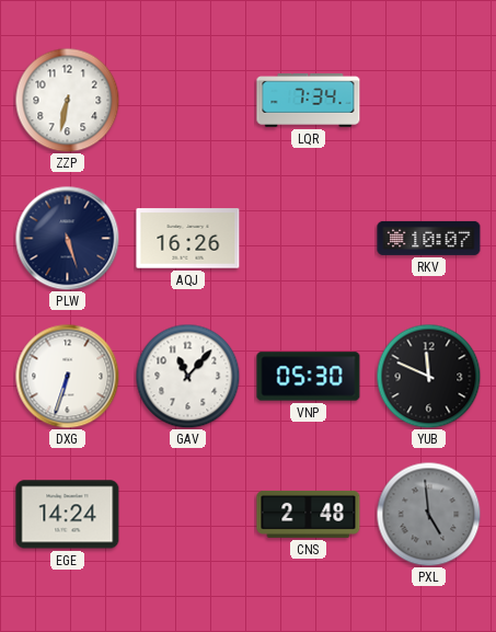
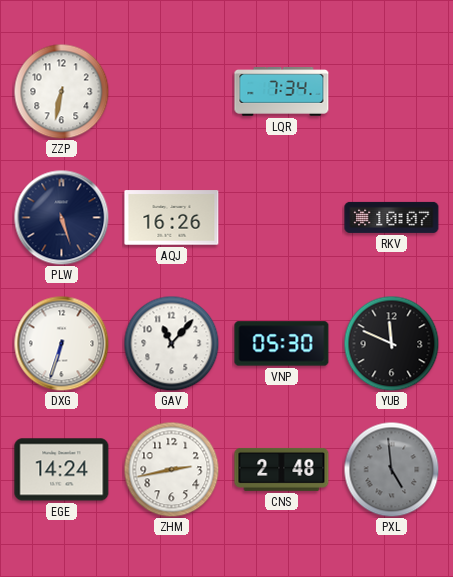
ZHM: none -> 2:43
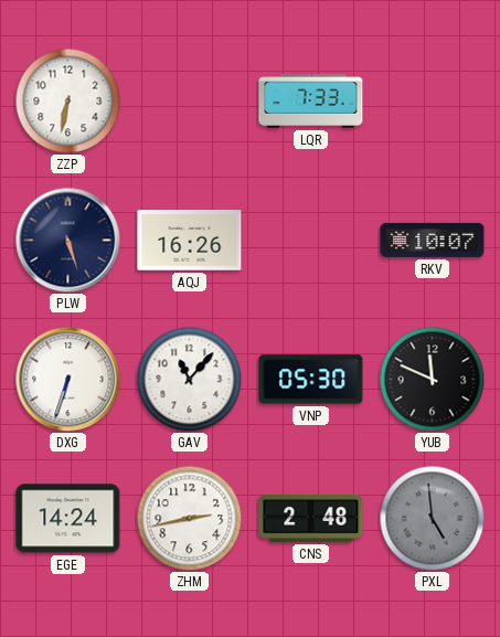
LQR: 7:34 -> 7:33
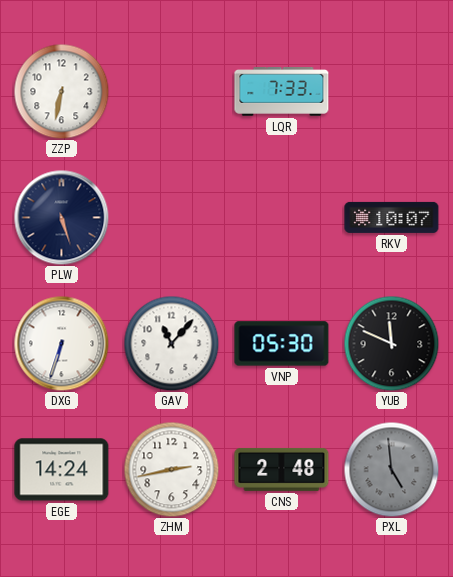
AQJ: 16:26 -> none
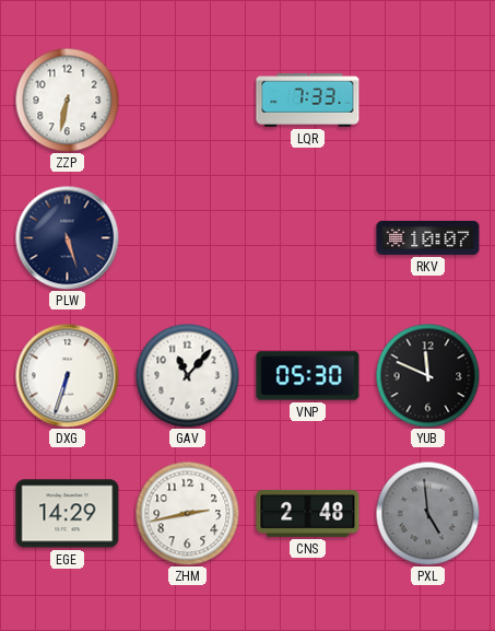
EGE: 14:24 -> 14:29
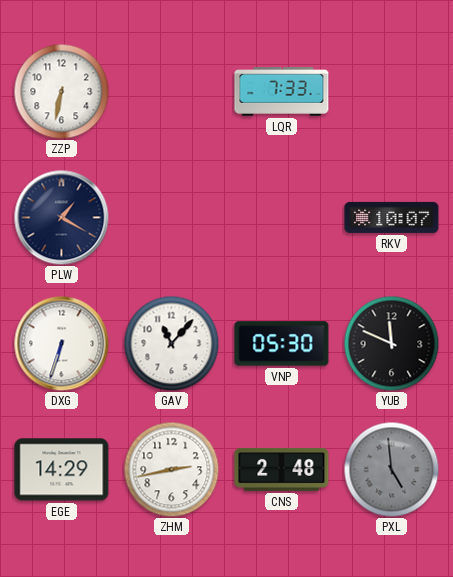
PLW: 5:27 -> 1:20
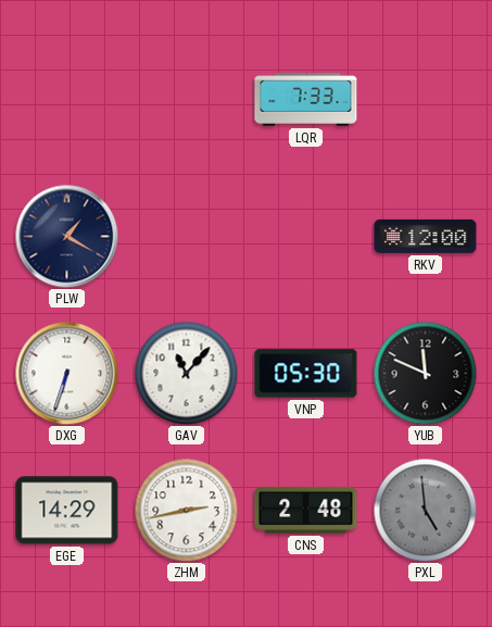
ZZP: 6:32 -> none
RKV: 10:07 -> 12:00
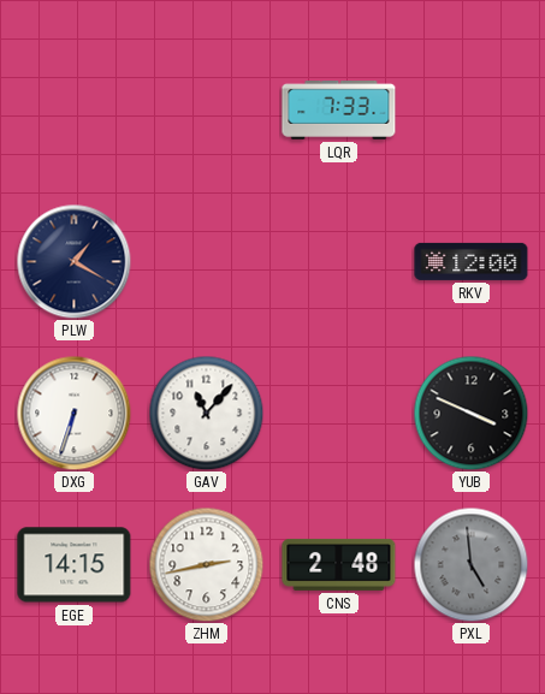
VNP: 05:30 -> none
YUB: 11:49 -> 3:49
EGE: 14:29 -> 14:15
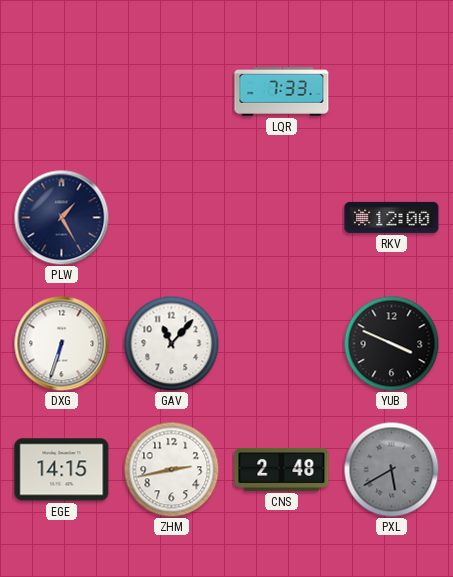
PLW: 1:20 -> 1:25
PXL: 4:59 -> 5:40
